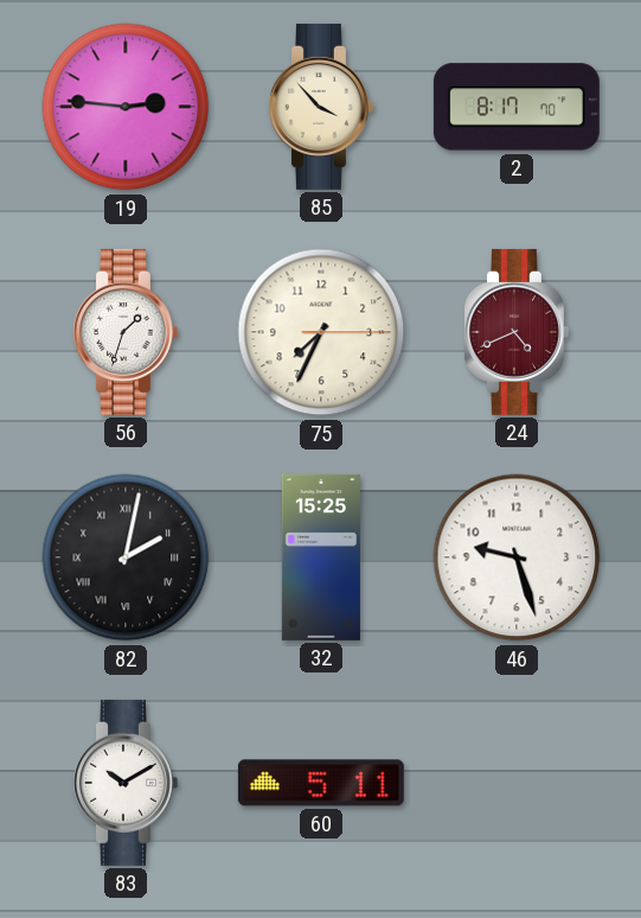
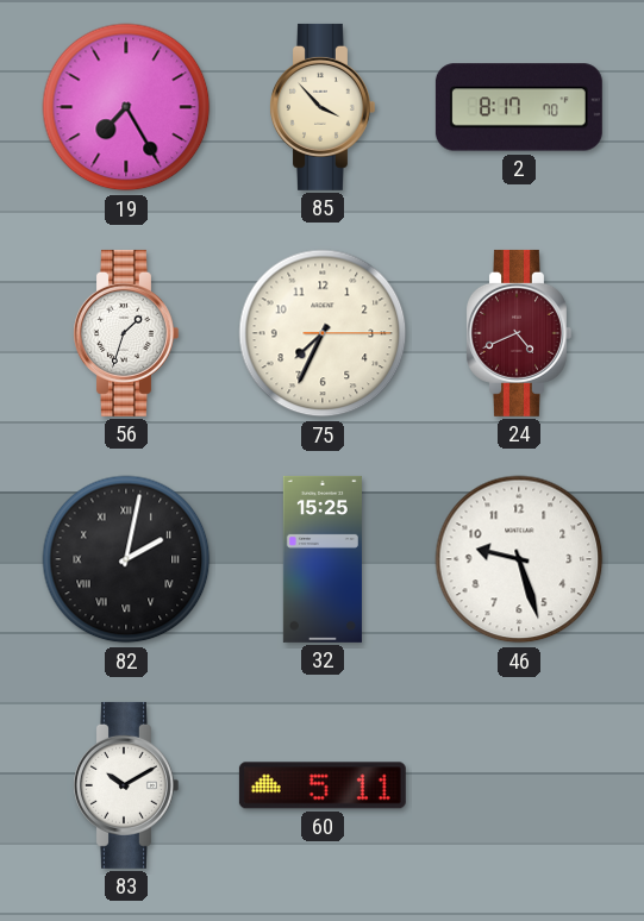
19: 2:46 -> 7:25
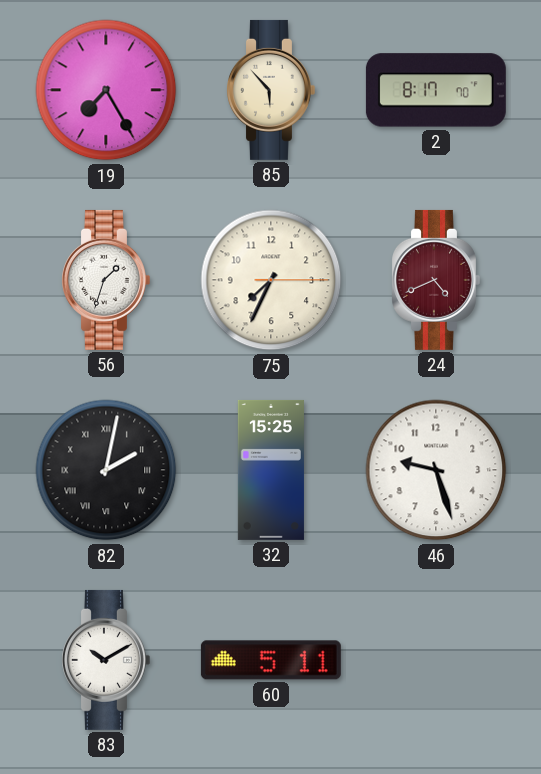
85: 3:53 -> 5:53
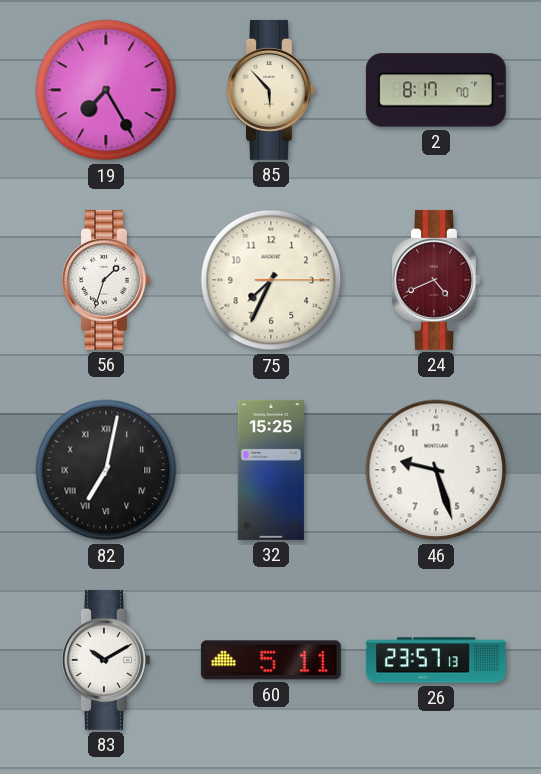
82: 2:02 -> 7:02
26: none -> 23:57
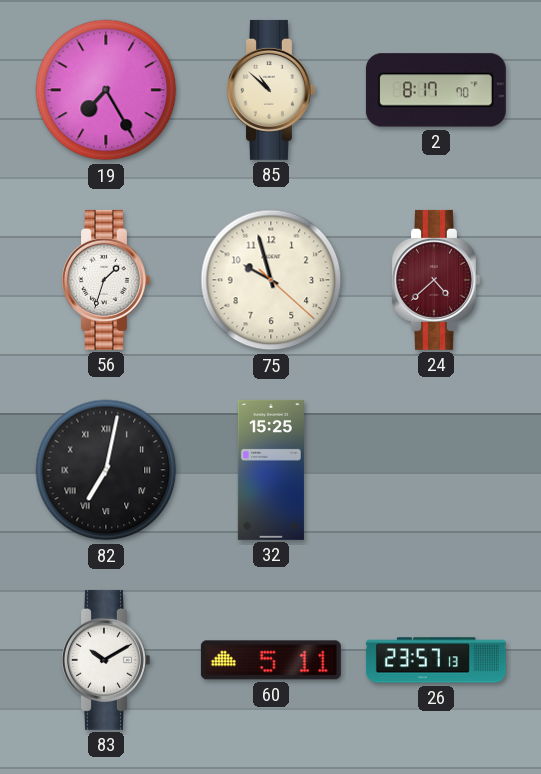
85: 5:53 -> 10:52
75: 7:34 -> 9:57
24: 4:41 -> 4:38
46: 9:27 -> none
